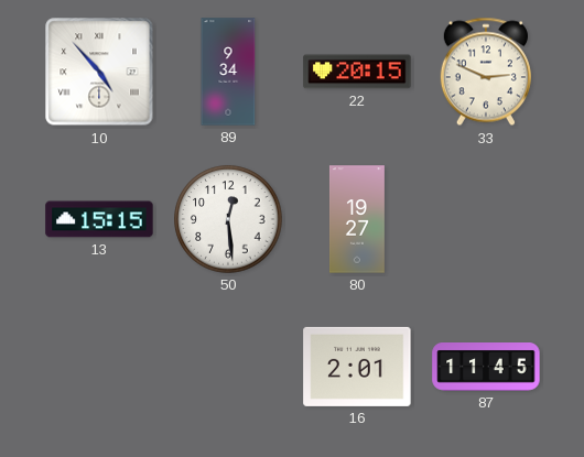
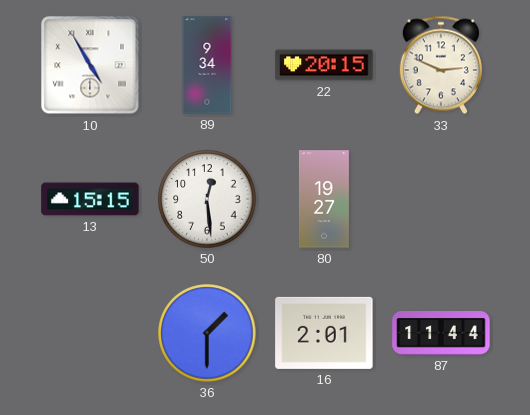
10: 4:53 -> 4:55
36: none -> 1:30
87: 11:45 -> 11:44
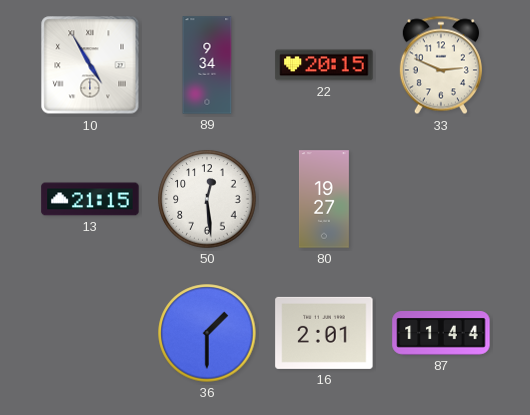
13: 15:15 -> 21:15
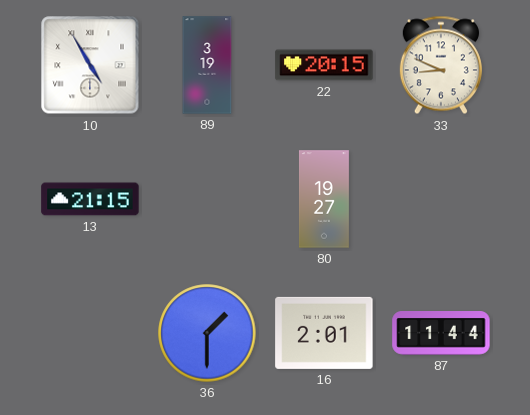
89: 9:34 -> 3:19
33: 2:49 -> 8:49
50: 12:29 -> none
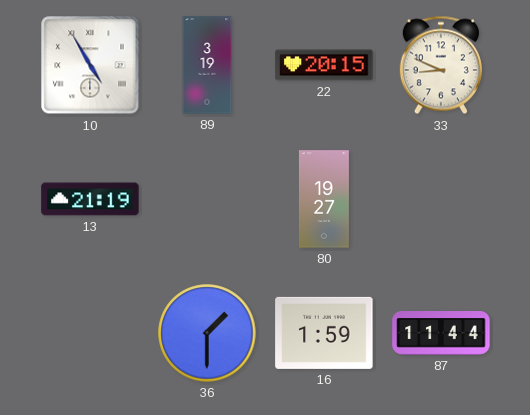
13: 21:15 -> 21:19
16: 2:01 -> 1:59
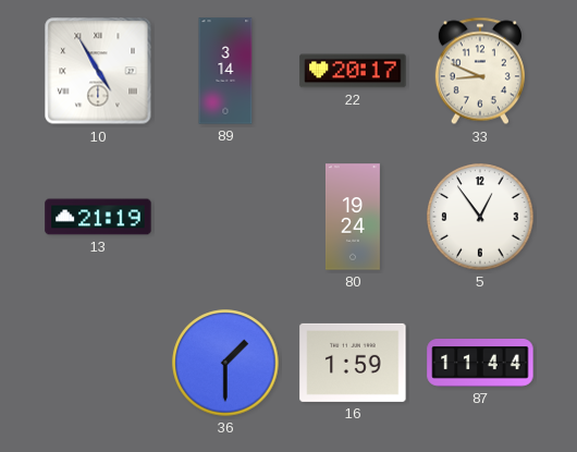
89: 3:19 -> 3:14
22: 20:15 -> 20:17
80: 19:27 -> 19:24
5: none -> 12:54
